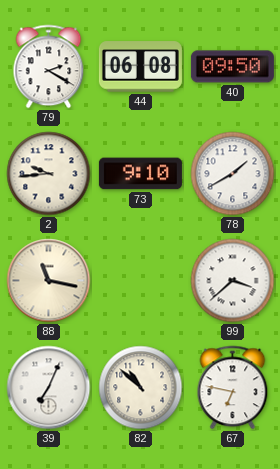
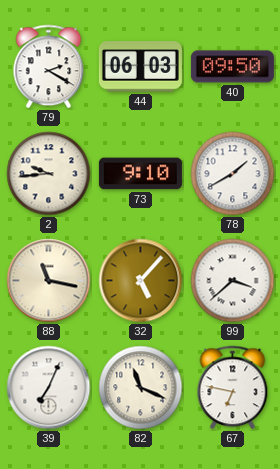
44: 06:08 -> 06:03
32: none -> 5:07
82: 10:52 -> 11:19
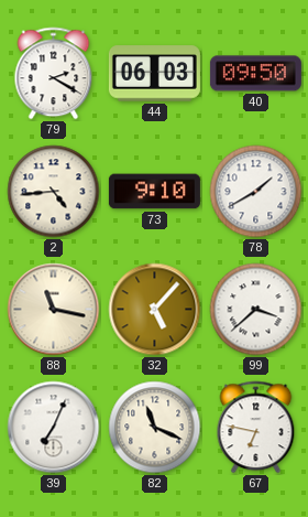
2: 9:44 -> 4:44
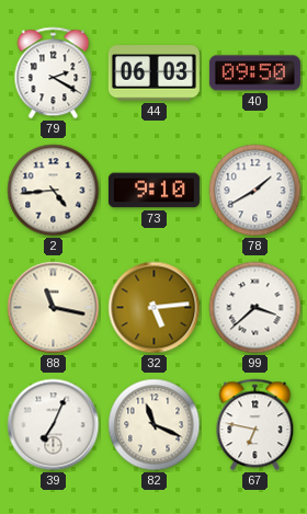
32: 5:07 -> 5:14
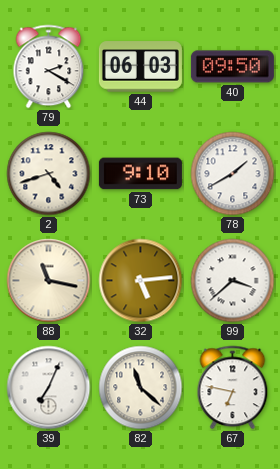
2: 4:44 -> 4:42
82: 11:19 -> 11:22
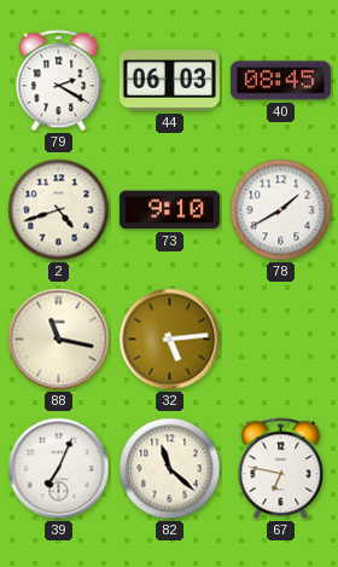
40: 09:50 -> 08:45
99: 3:38 -> none
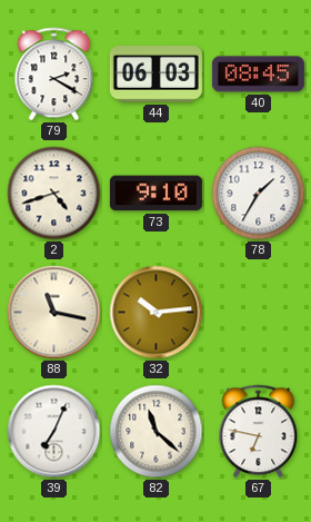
78: 1:40 -> 1:35
32: 5:14 -> 10:14
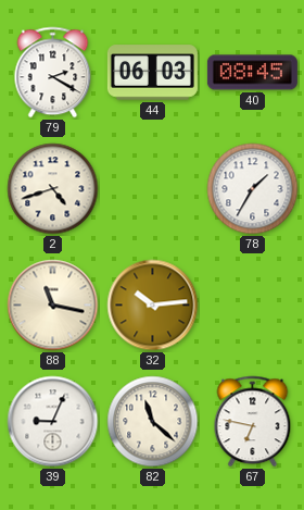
73: 9:10 -> none
39: 7:04 -> 9:04
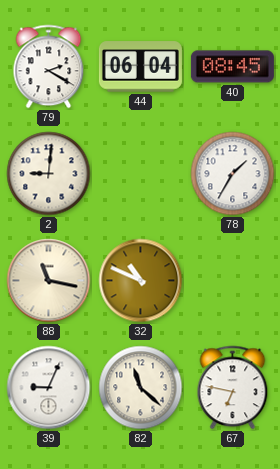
44: 06:03 -> 06:04
2: 4:42 -> 9:01
32: 10:14 -> 10:49
